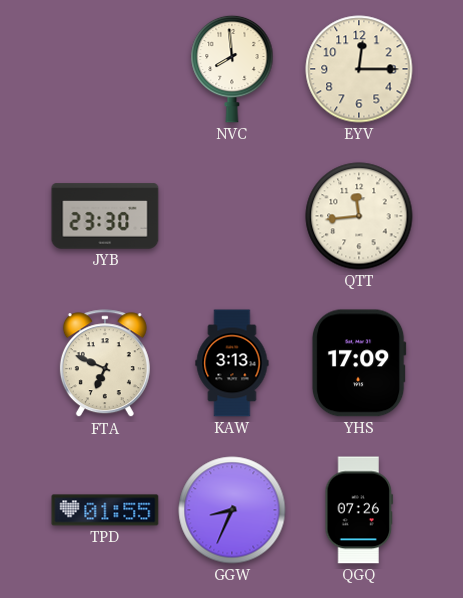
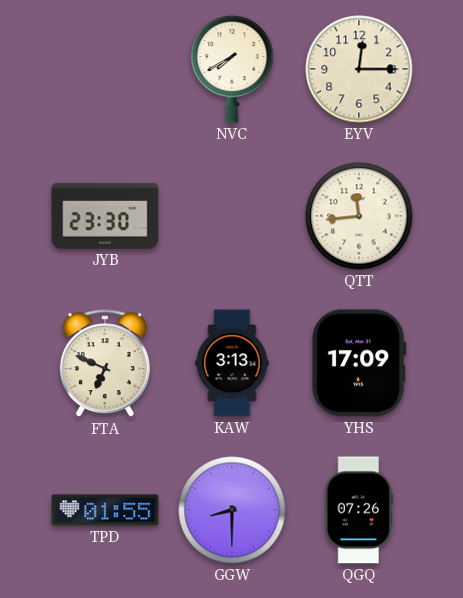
NVC: 7:59 -> 7:40
GGW: 8:34 -> 8:30
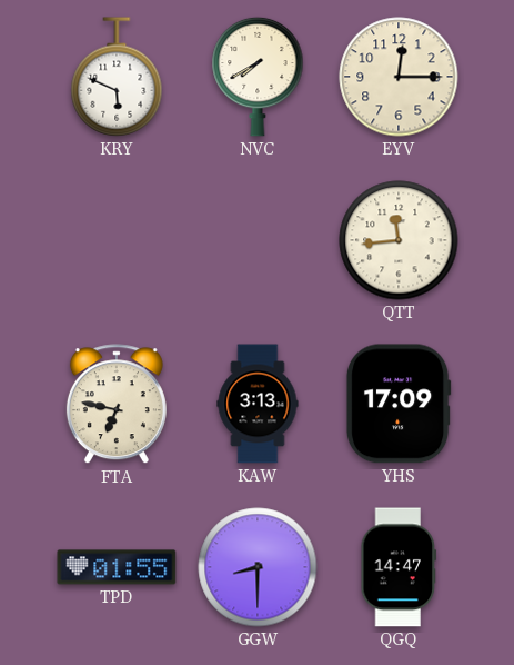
KRY: none -> 5:49
JYB: 23:30 -> none
FTA: 6:49 -> 6:47
QGQ: 07:26 -> 14:47
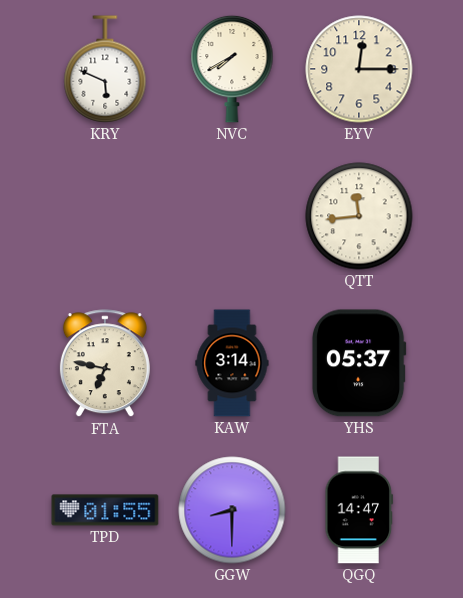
KAW: 3:13 -> 3:14
YHS: 17:09 -> 05:37
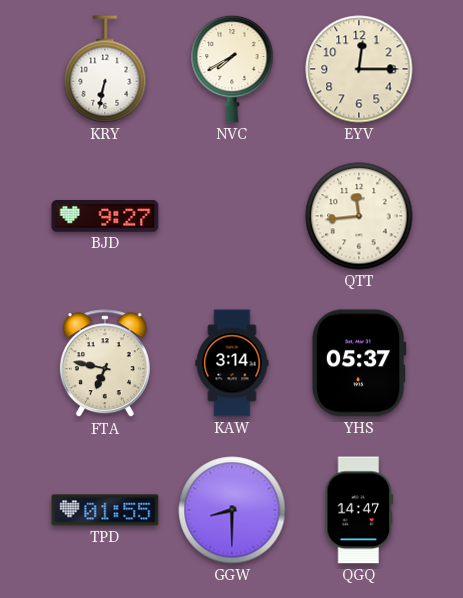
KRY: 5:49 -> 6:32
BJD: none -> 9:27
